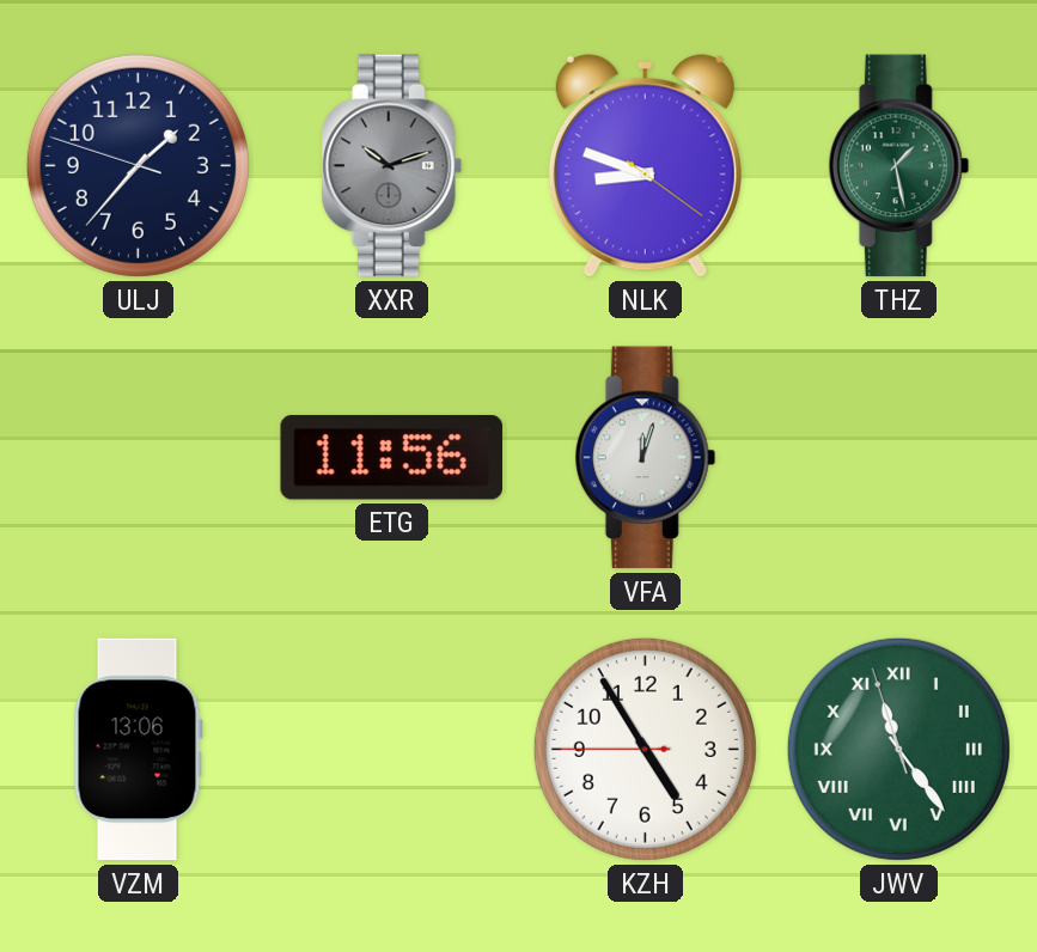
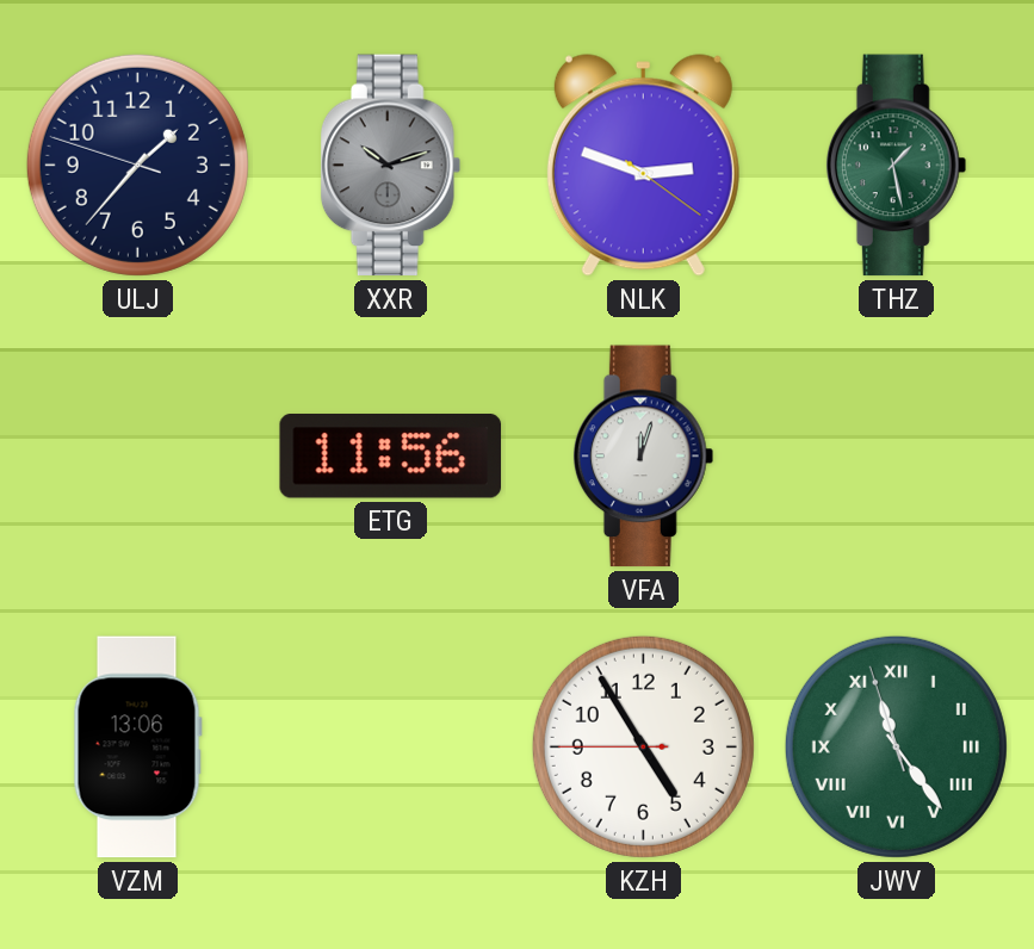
NLK: 8:48 -> 2:48
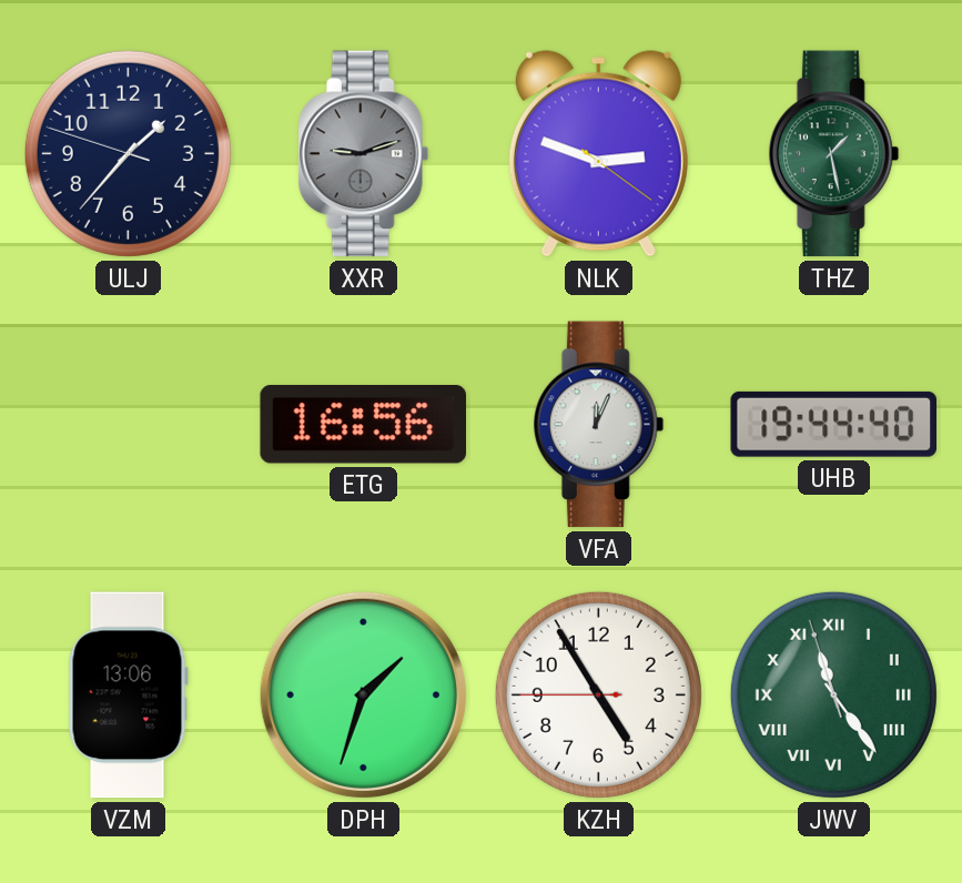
XXR: 10:12 -> 9:12
ETG: 11:56 -> 16:56
VFA: 12:03 -> 12:04
UHB: none -> 19:44
DPH: none -> 1:33
